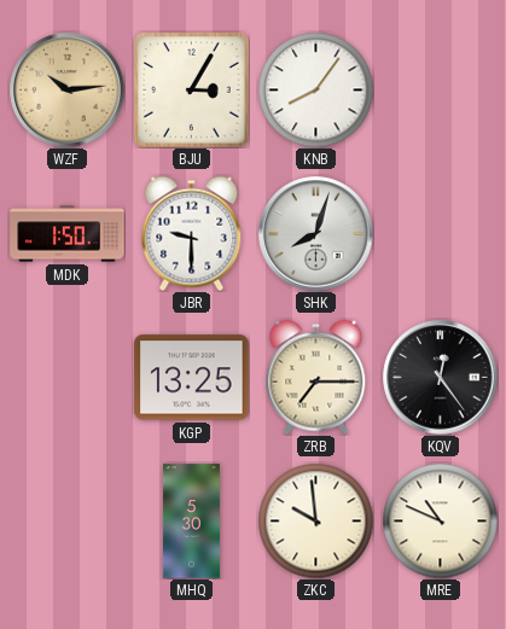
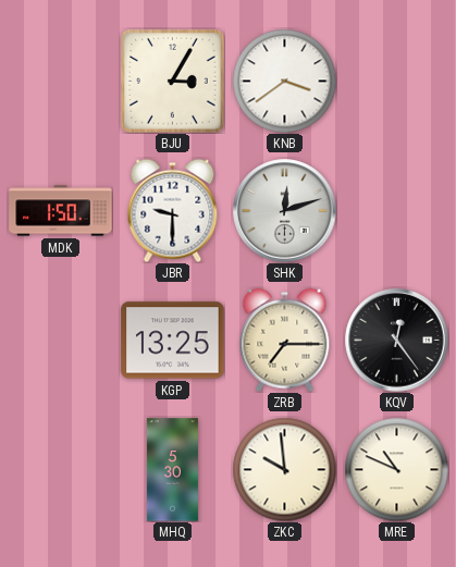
WZF: 10:14 -> none
KNB: 8:06 -> 3:39
SHK: 8:03 -> 12:12
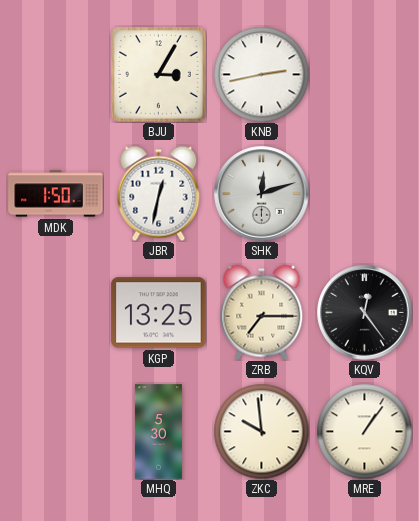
KNB: 3:39 -> 2:43
JBR: 9:30 -> 12:32
MRE: 10:49 -> 1:06
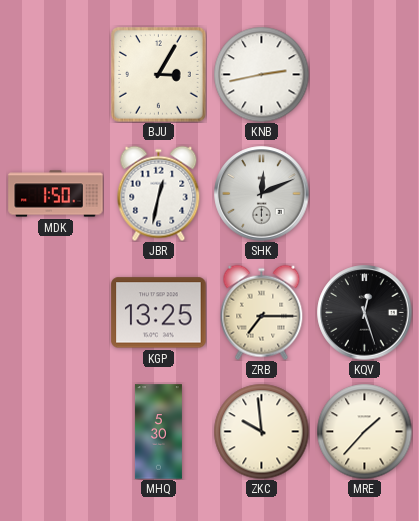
SHK: 12:12 -> 12:11
KQV: 12:24 -> 12:27
MRE: 1:06 -> 1:37
